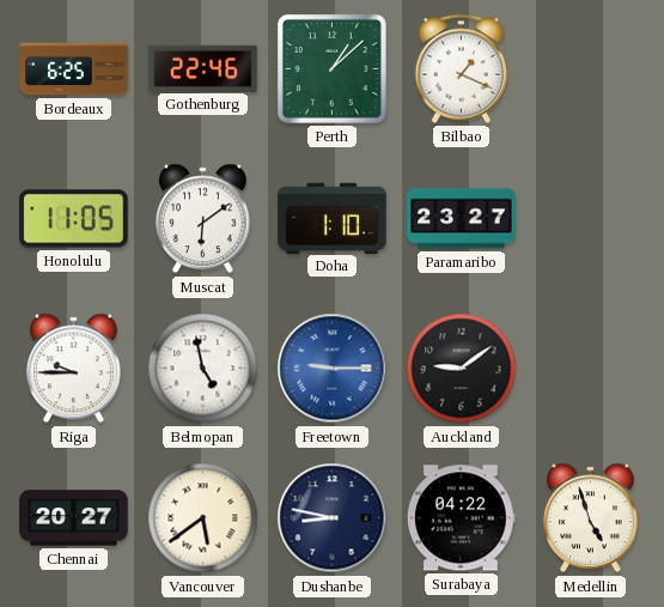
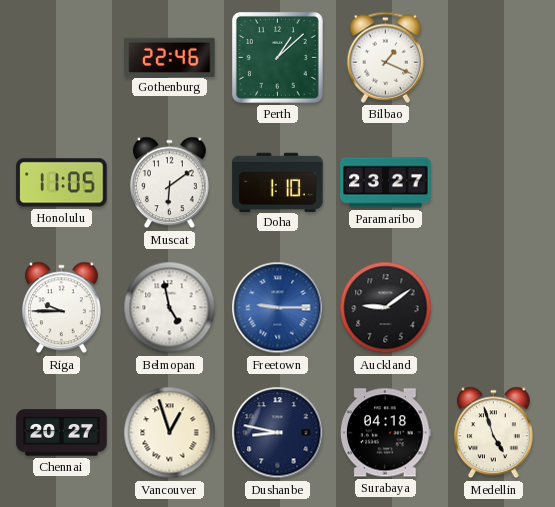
Bordeaux: 6:25 -> none
Vancouver: 5:39 -> 12:57
Surabaya: 04:22 -> 04:18
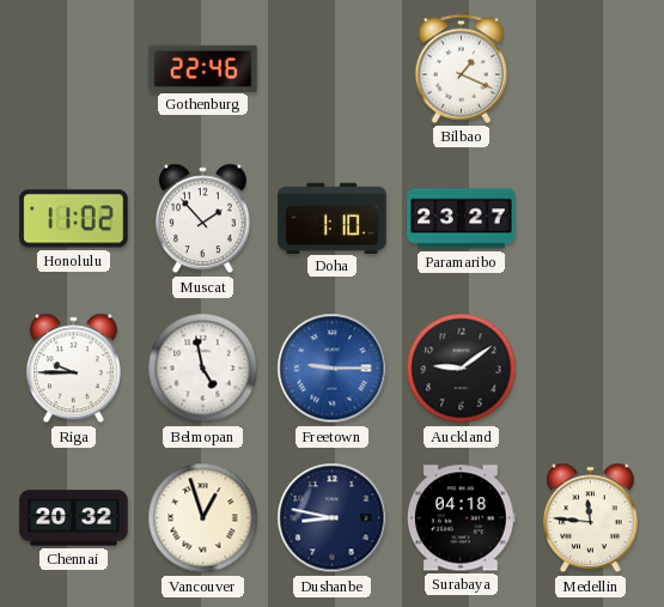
Perth: 1:08 -> none
Honolulu: 11:05 -> 11:02
Muscat: 6:09 -> 1:53
Chennai: 20:27 -> 20:32
Medellin: 4:57 -> 11:46
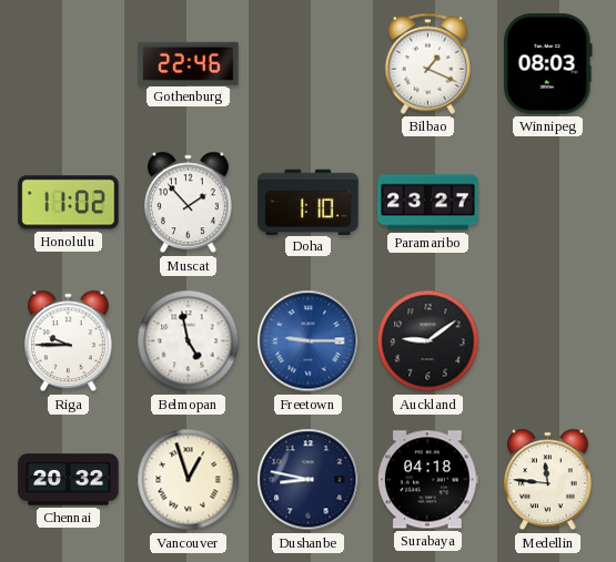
Winnipeg: none -> 08:03
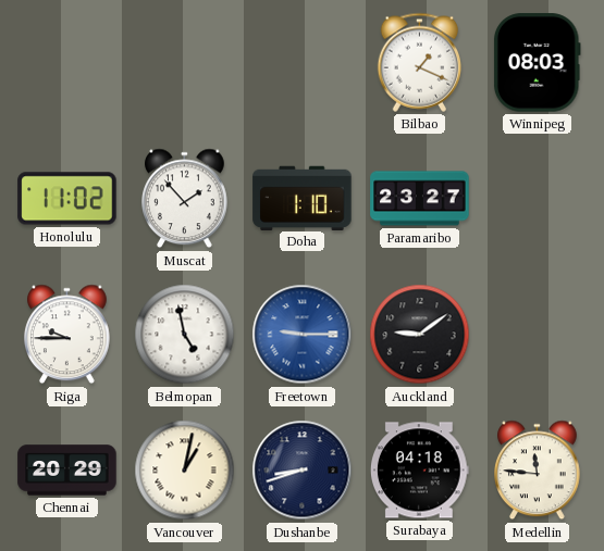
Gothenburg: 22:46 -> none
Chennai: 20:32 -> 20:29
Vancouver: 12:57 -> 1:02
Dushanbe: 8:47 -> 8:42
